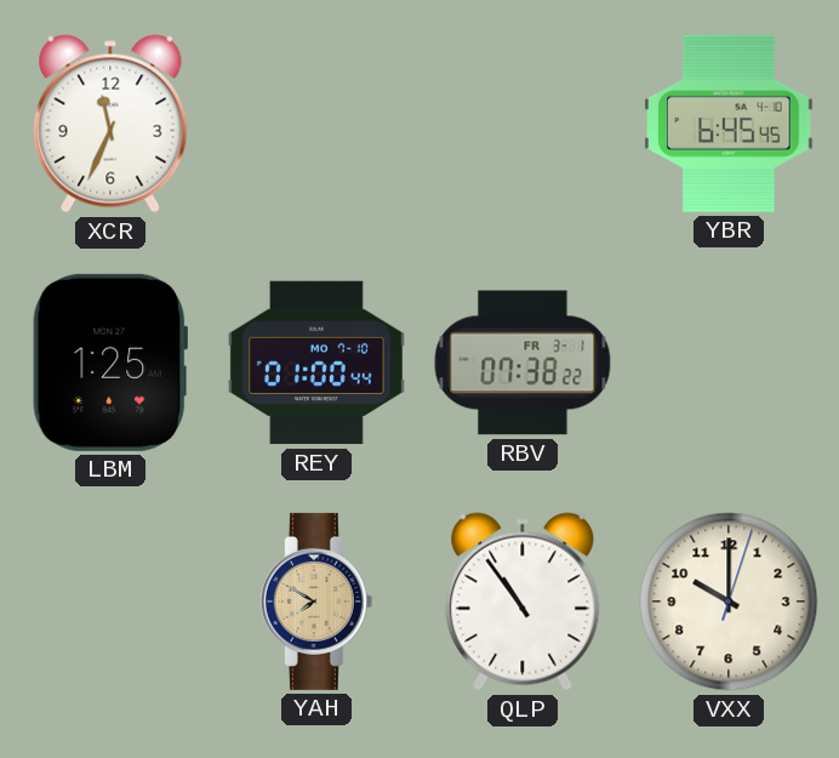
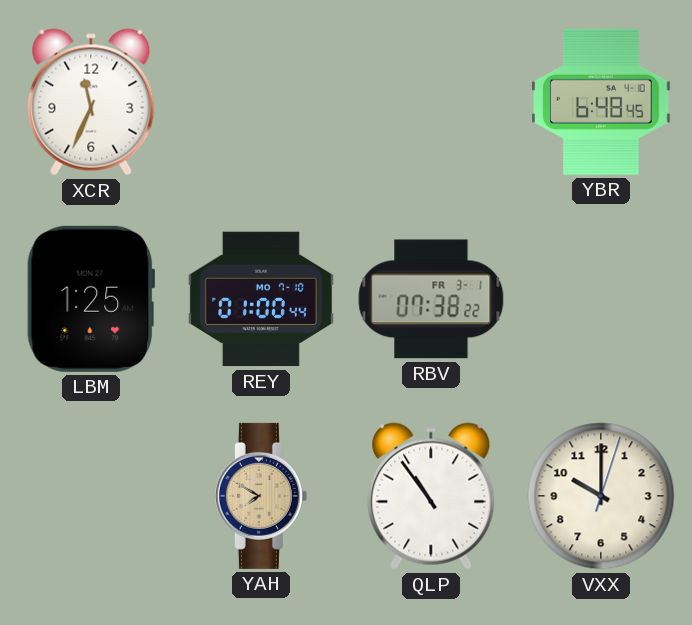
YBR: 6:45 -> 6:48
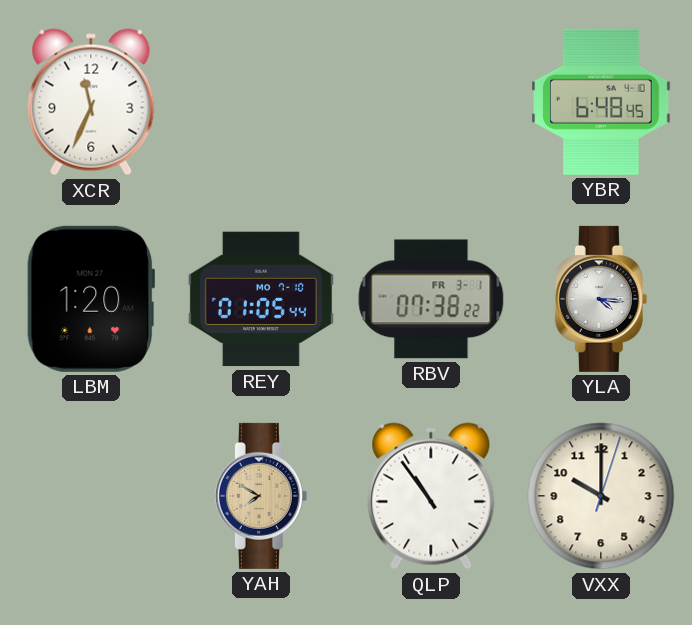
LBM: 1:25 -> 1:20
REY: 01:00 -> 01:05
YLA: none -> 4:16
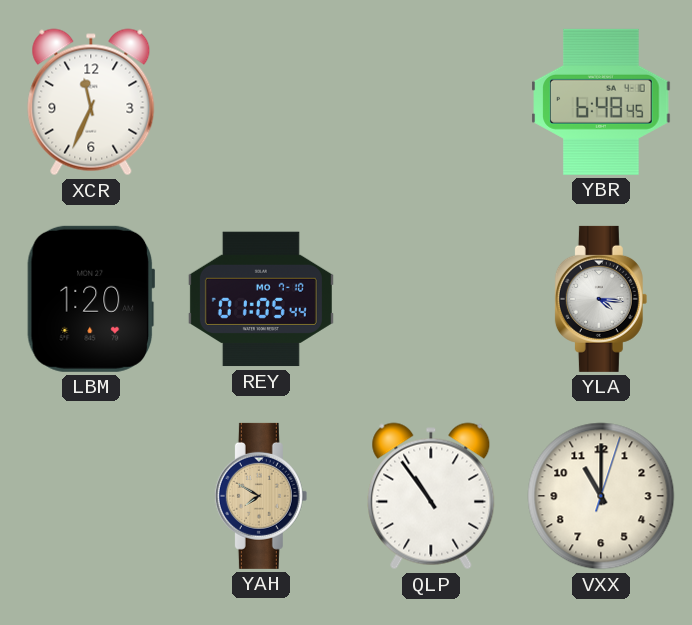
RBV: 07:38 -> none
VXX: 10:00 -> 11:00
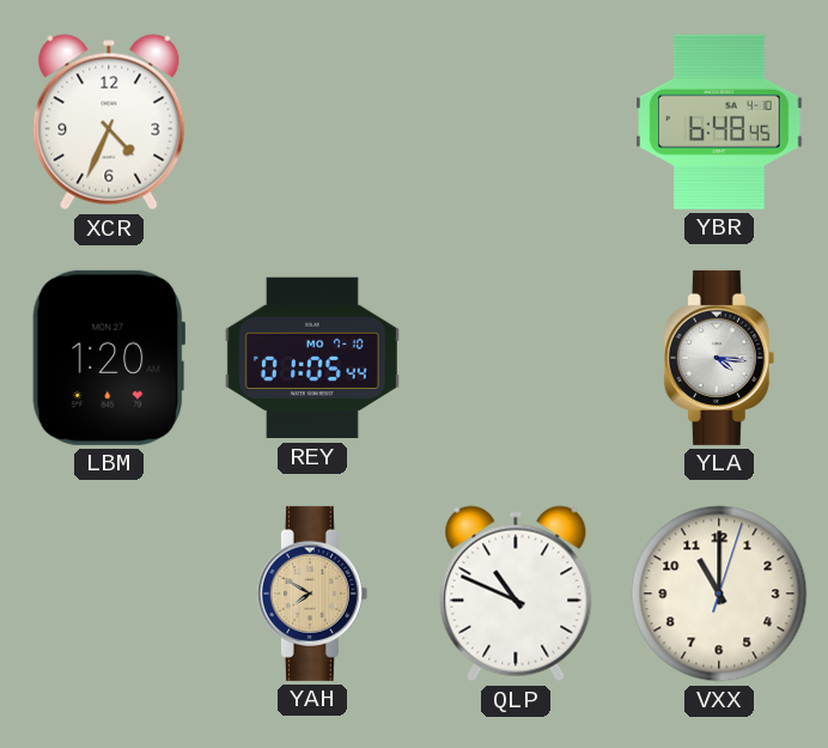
XCR: 11:34 -> 4:34
QLP: 10:54 -> 10:49
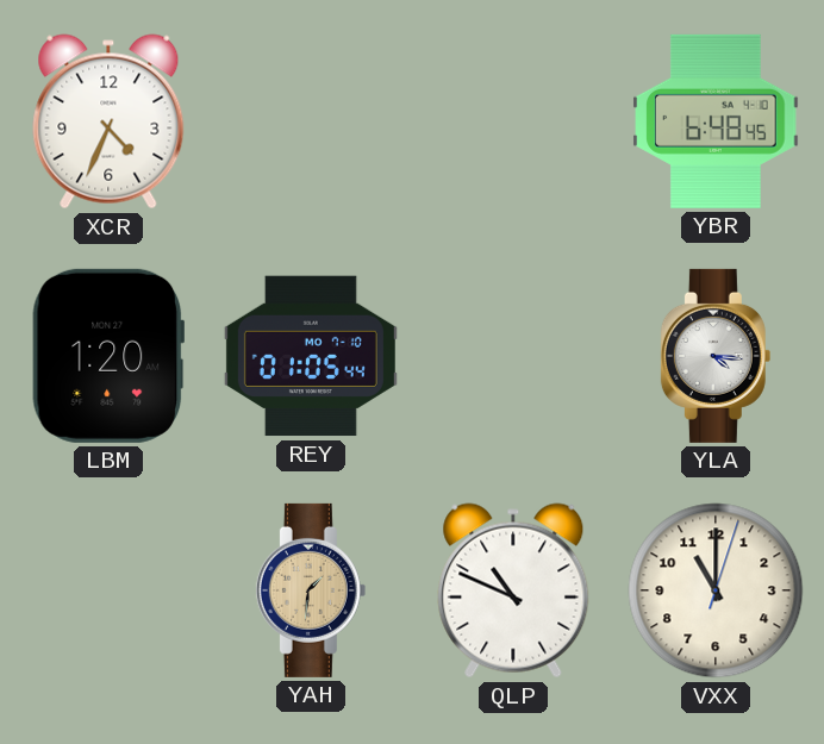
YAH: 7:50 -> 1:31
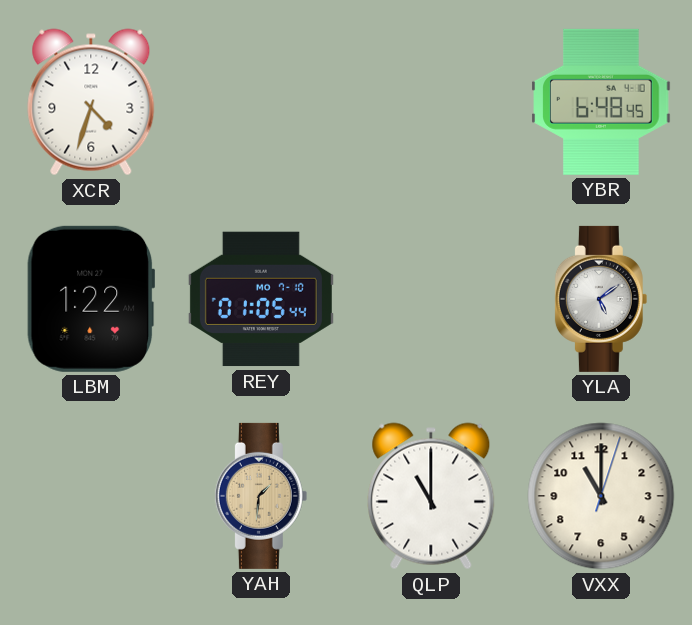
XCR: 4:34 -> 4:33
LBM: 1:20 -> 1:22
YLA: 4:16 -> 5:09
QLP: 10:49 -> 11:00
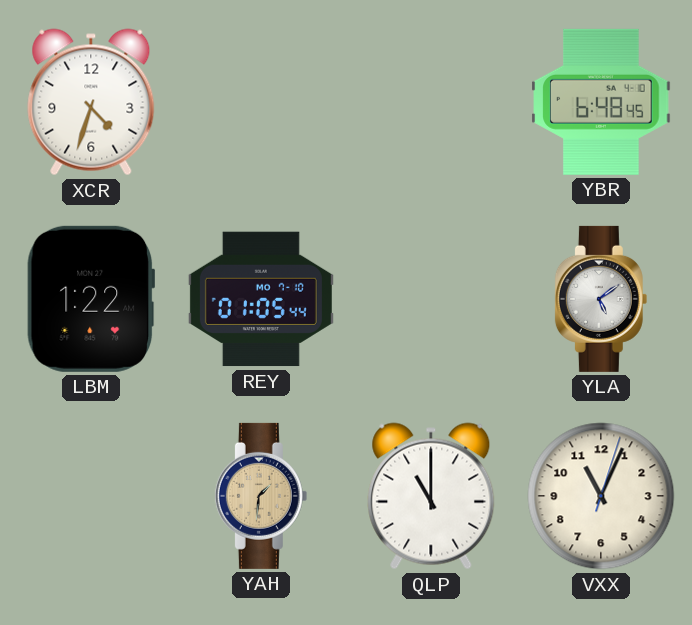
VXX: 11:00 -> 11:04
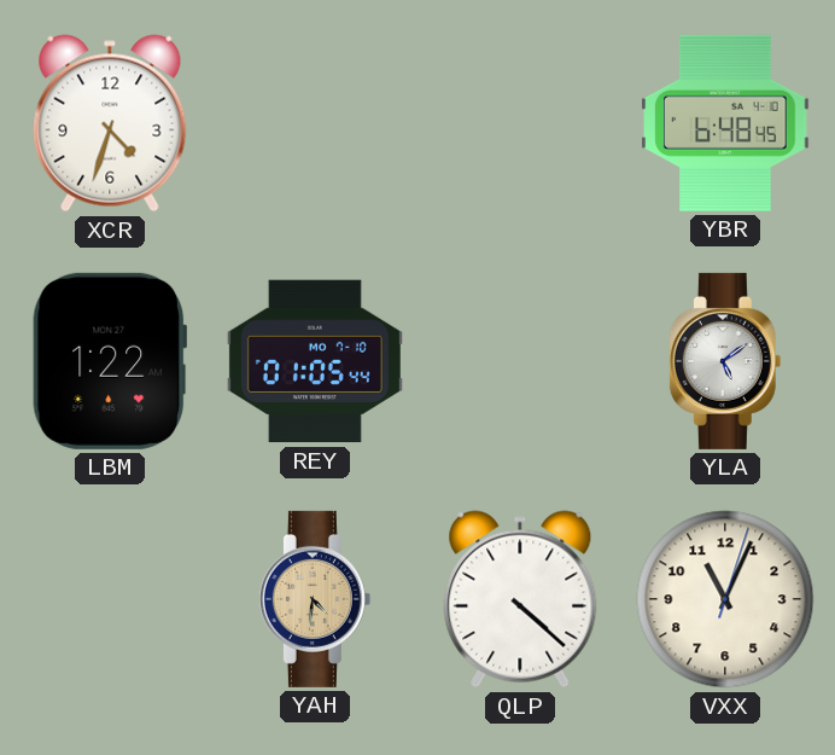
YAH: 1:31 -> 4:31
QLP: 11:00 -> 4:22
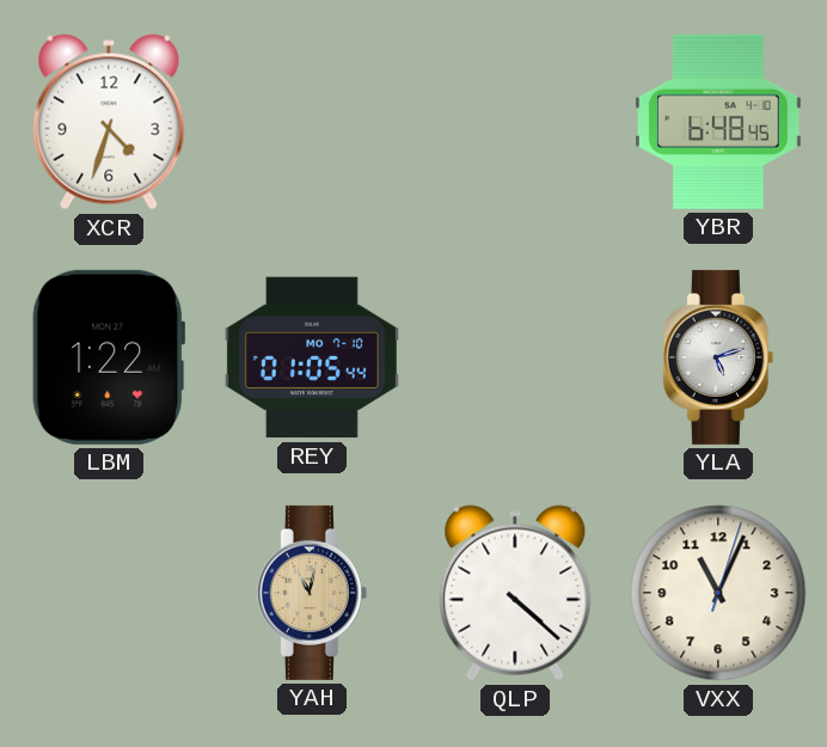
YLA: 5:09 -> 5:12
YAH: 4:31 -> 11:02
